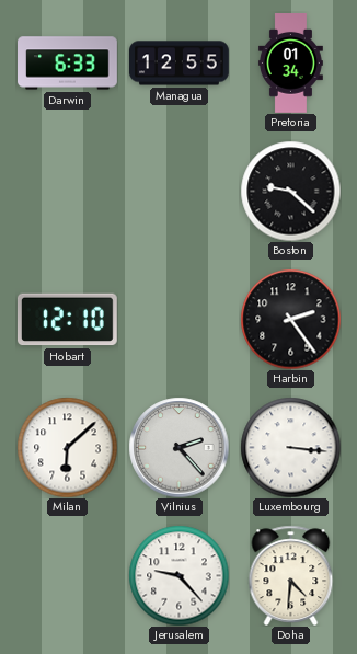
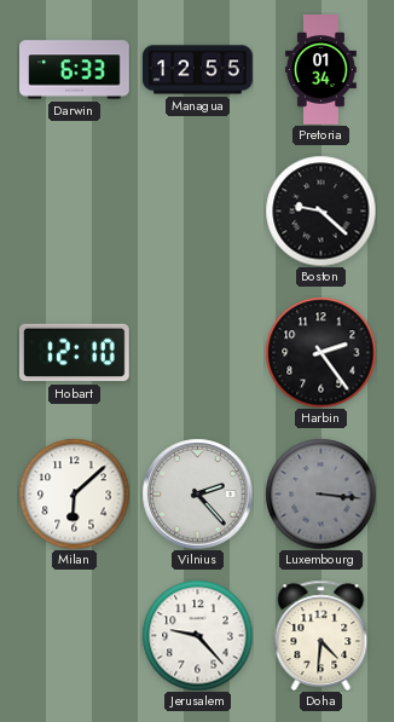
Luxembourg dial: white -> grey
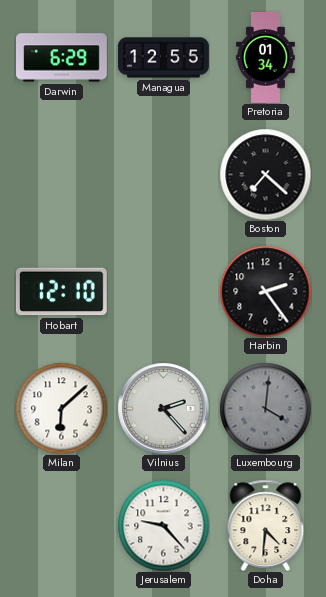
Darwin: 6:33 -> 6:29
Boston: 9:22 -> 7:22
Luxembourg: 3:16 -> 4:01
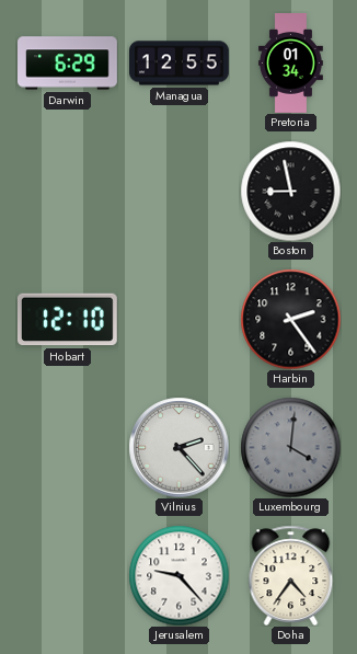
Boston: 7:22 -> 8:58
Milan: 6:08 -> none
Doha: 4:31 -> 4:36
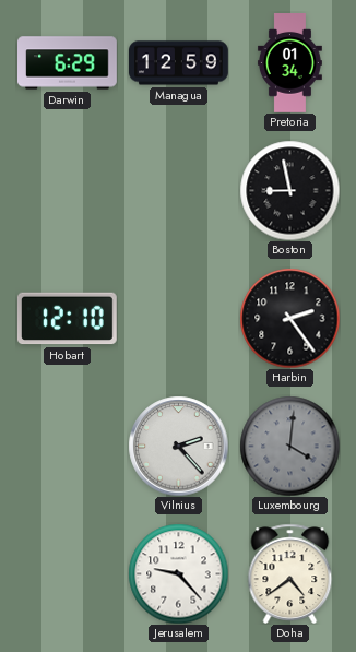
Managua: 12:55 -> 12:59
Doha: 4:36 -> 4:39
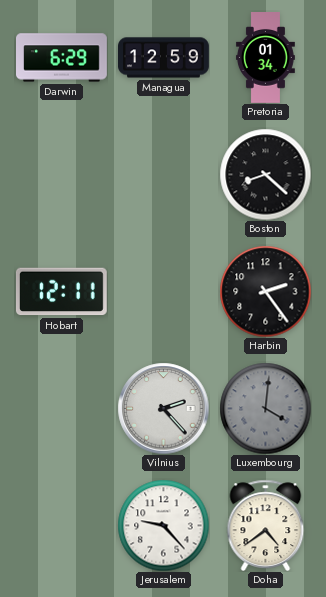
Boston: 8:58 -> 8:22
Hobart: 12:10 -> 12:11
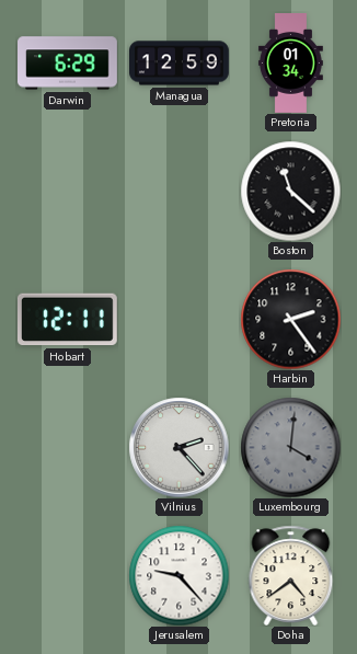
Boston: 8:22 -> 11:22
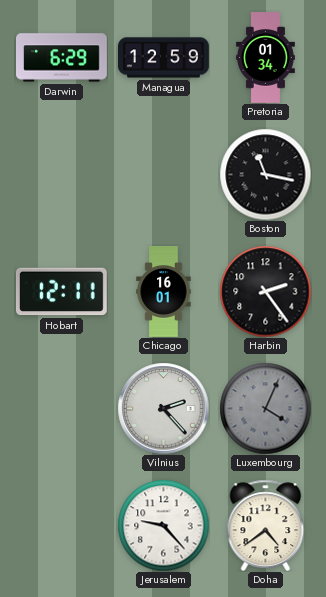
Boston: 11:22 -> 11:17
Chicago: none -> 16:01
Luxembourg: 4:01 -> 4:04
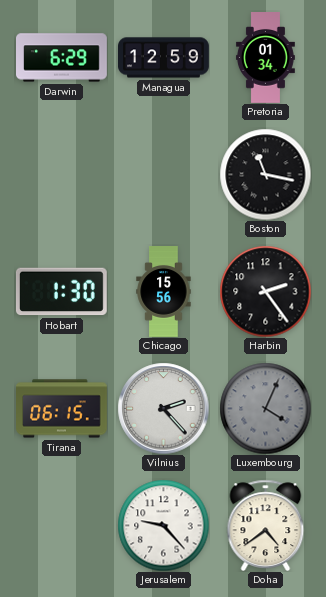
Hobart: 12:11 -> 1:30
Chicago: 16:01 -> 15:56
Tirana: none -> 06:15
